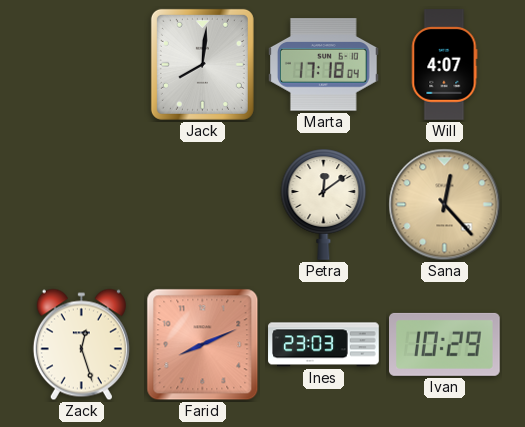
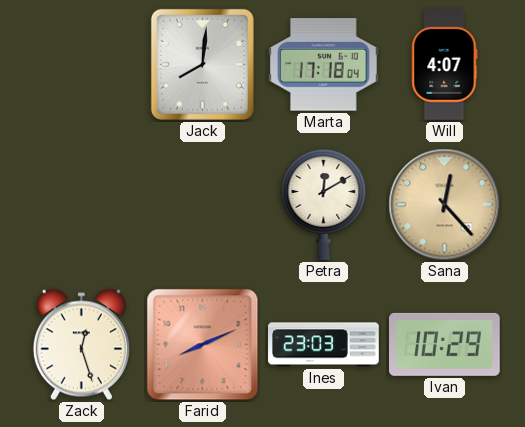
Petra: 12:09 -> 12:10
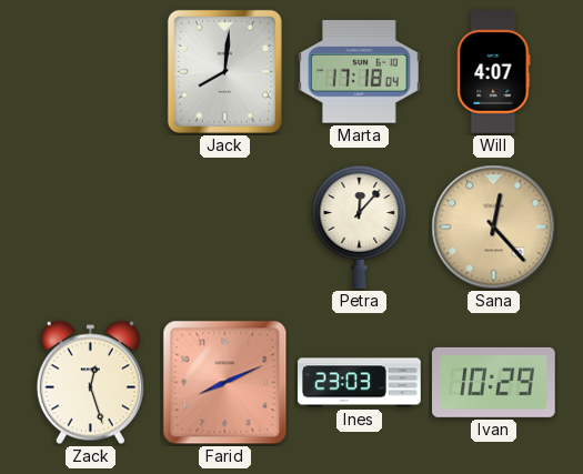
Petra: 12:10 -> 12:07
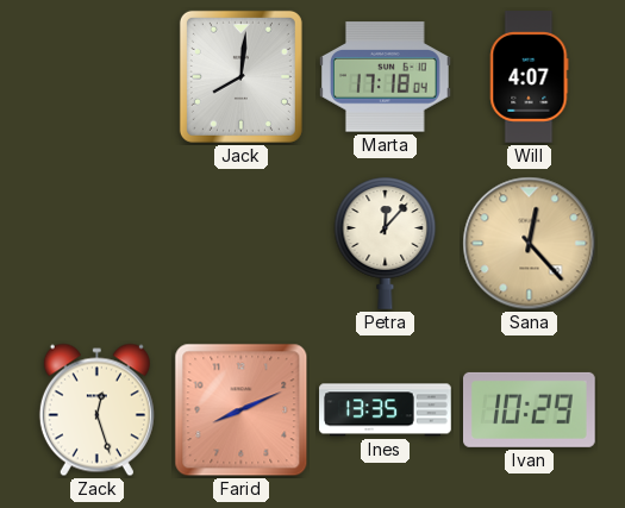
Ines: 23:03 -> 13:35
